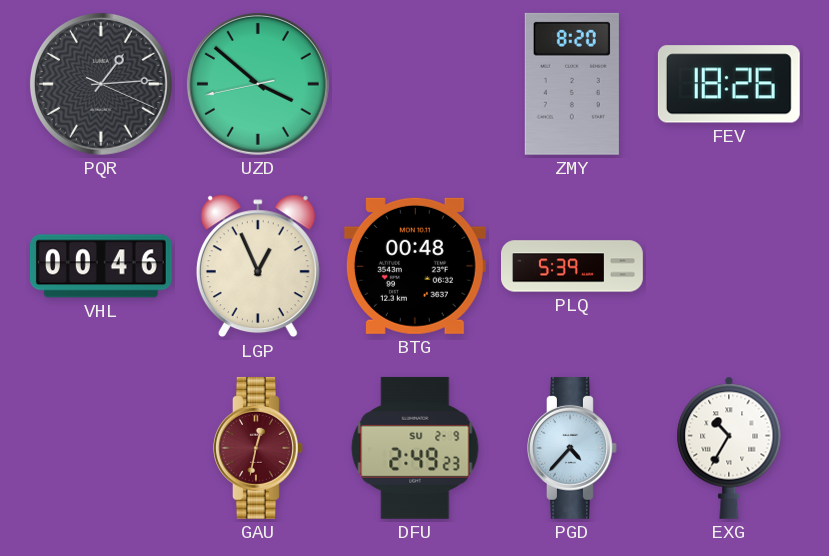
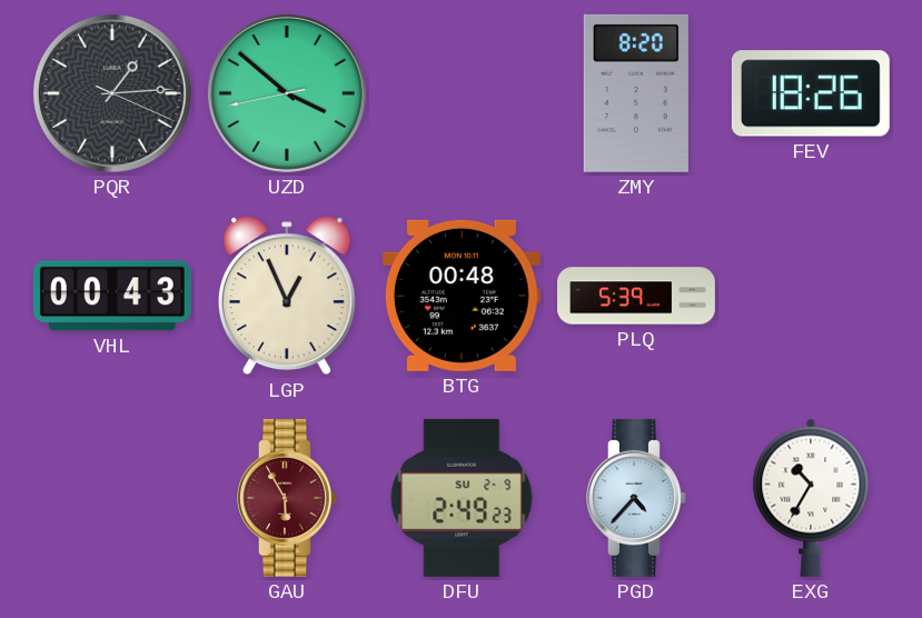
VHL: 00:46 -> 00:43
GAU: 12:32 -> 5:55
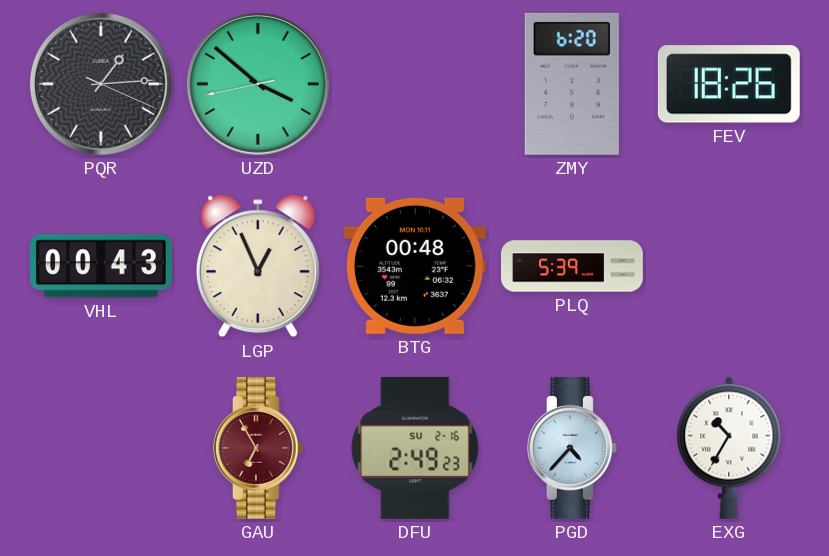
ZMY: 8:20 -> 6:20
GAU: 5:55 -> 6:55
DFU date: SU 2-9 -> SU 2-16
